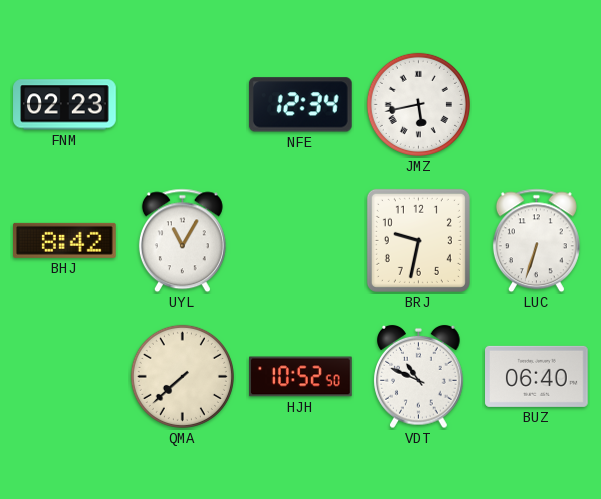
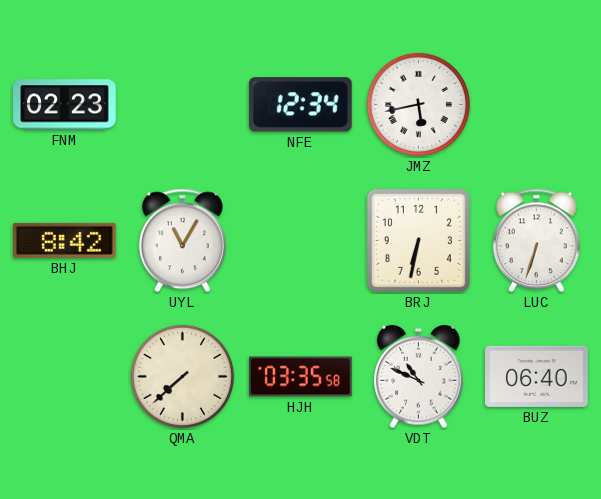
BRJ: 9:32 -> 6:32
HJH: 10:52 -> 03:35
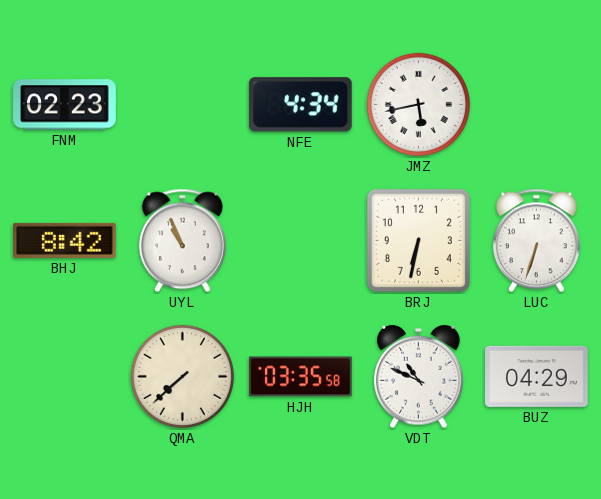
NFE: 12:34 -> 4:34
UYL: 11:05 -> 10:56
BUZ: 06:40 -> 04:29
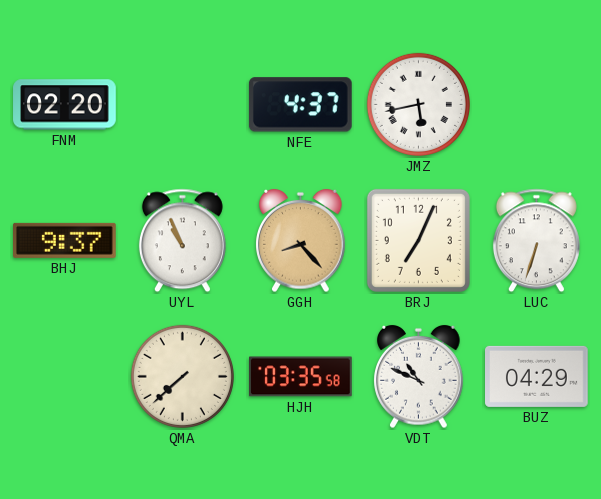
FNM: 02:23 -> 02:20
NFE: 4:34 -> 4:37
BHJ: 8:42 -> 9:37
GGH: none -> 8:23
BRJ: 6:32 -> 7:04
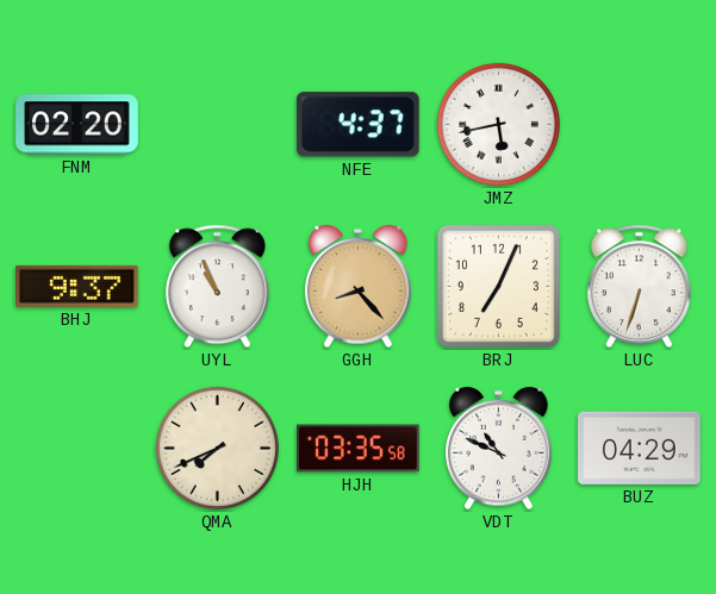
QMA: 7:38 -> 7:41
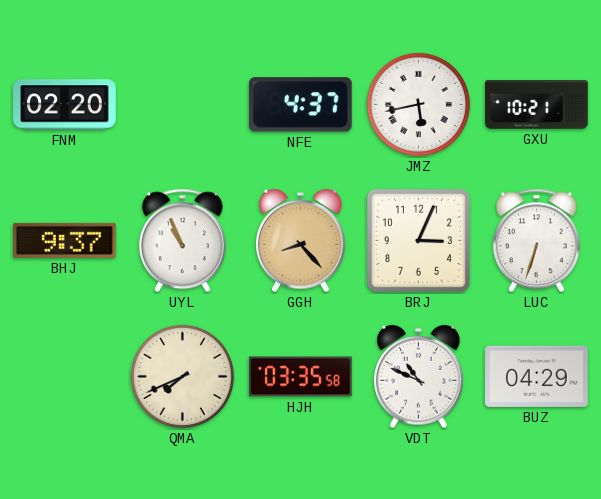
GXU: none -> 10:21
BRJ: 7:04 -> 3:04
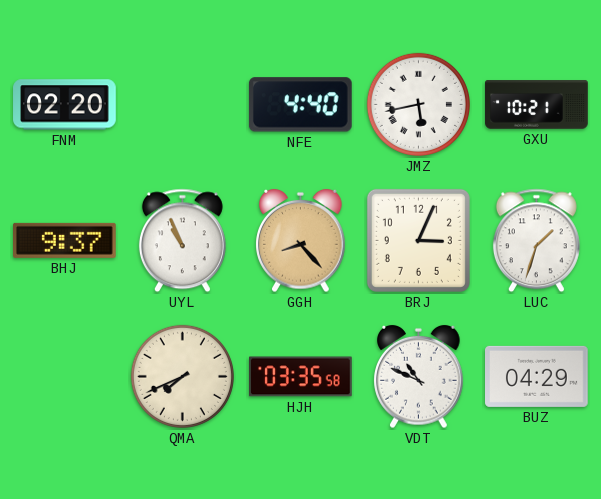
NFE: 4:37 -> 4:40
LUC: 6:33 -> 1:33
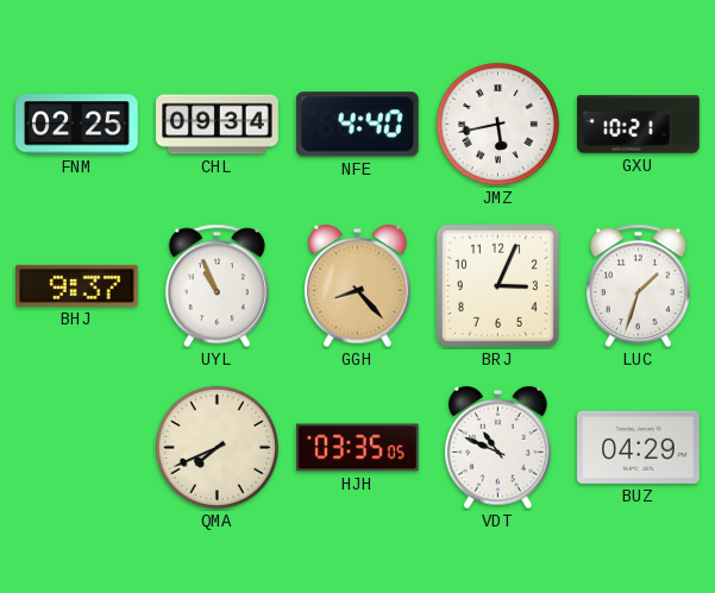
FNM: 02:20 -> 02:25
CHL: none -> 09:34
HJH: 03:35:58 -> 03:35:05
